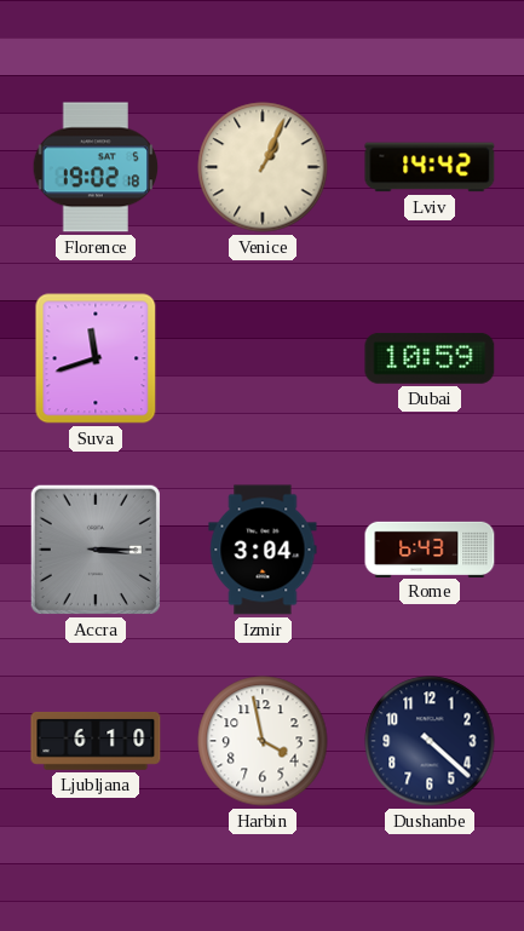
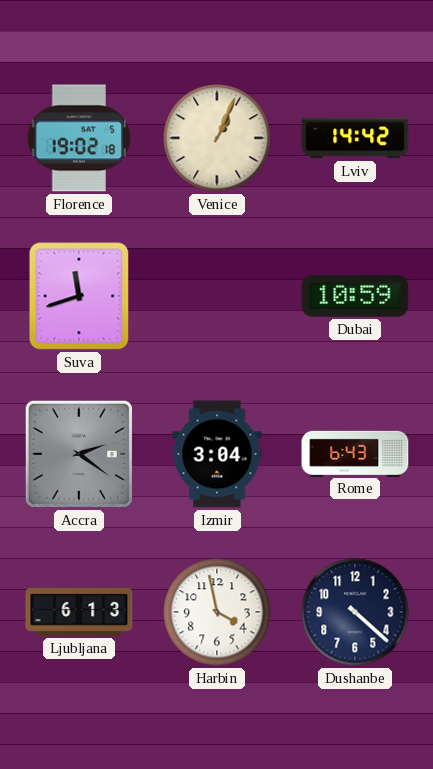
Accra: 3:15 -> 2:21
Ljubljana: 6:10 -> 6:13
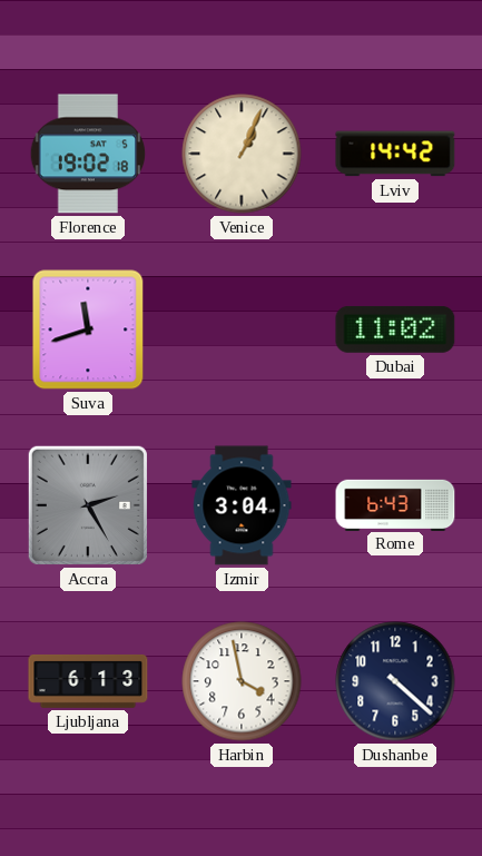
Dubai: 10:59 -> 11:02
Accra: 2:21 -> 2:25
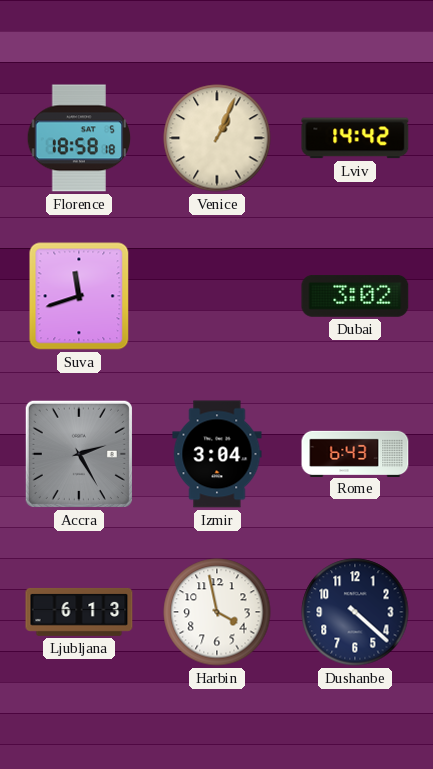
Florence: 19:02 -> 18:58
Dubai: 11:02 -> 3:02
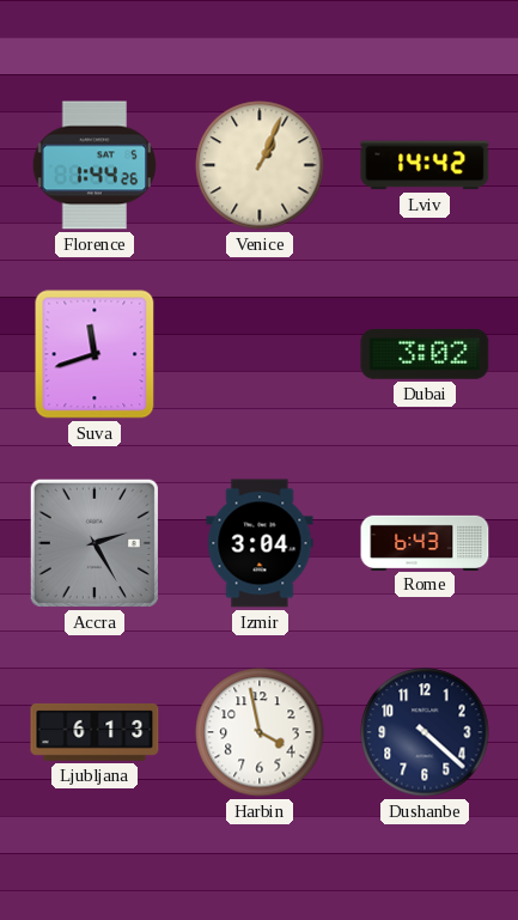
Florence: 18:58 -> 1:44
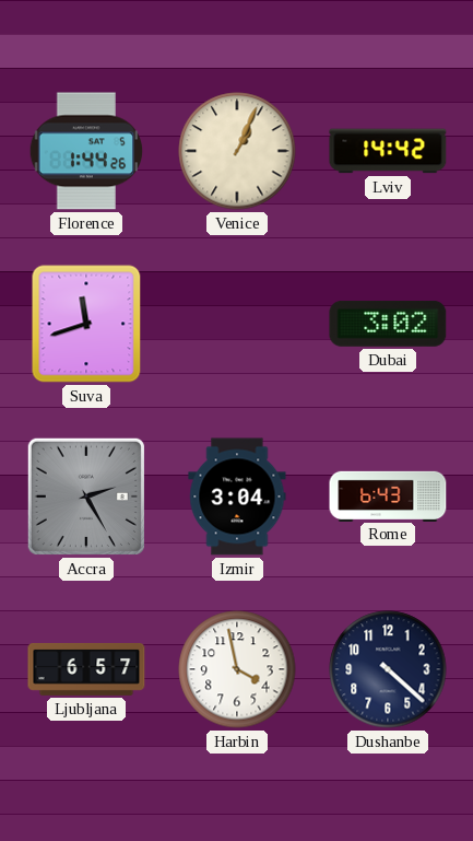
Ljubljana: 6:13 -> 6:57
